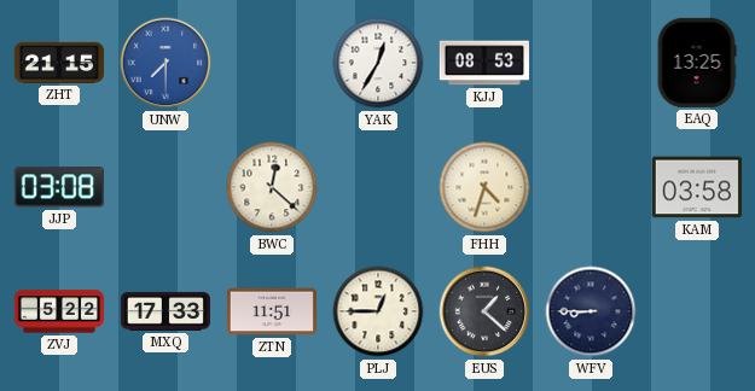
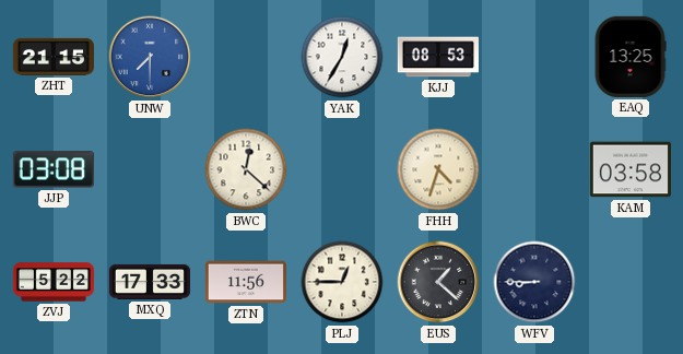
ZTN: 11:51 -> 11:56
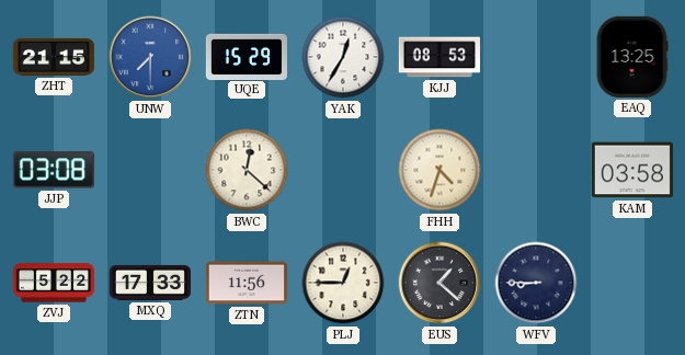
UQE: none -> 15:29
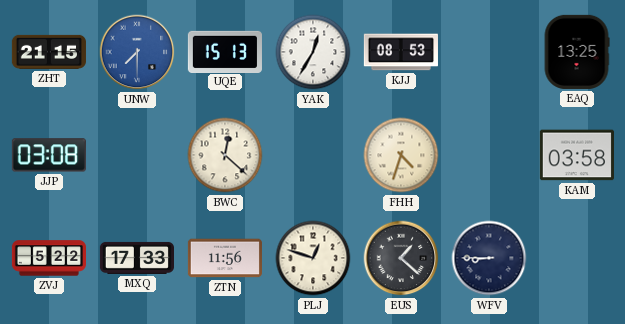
UQE: 15:29 -> 15:13
PLJ: 12:45 -> 12:48
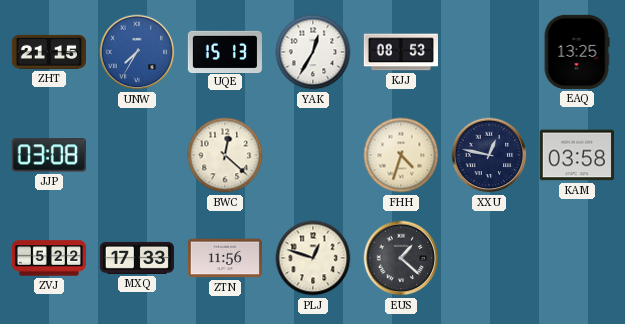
UNW: 7:30 -> 7:35
XXU: none -> 12:47
WFV: 8:45 -> none
